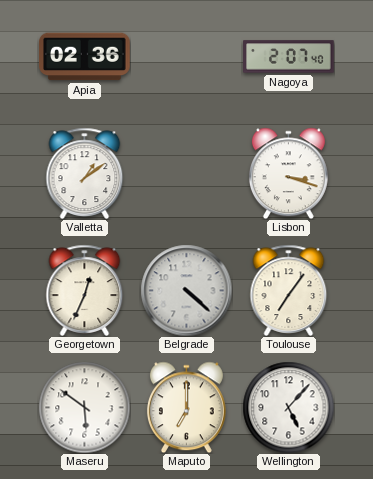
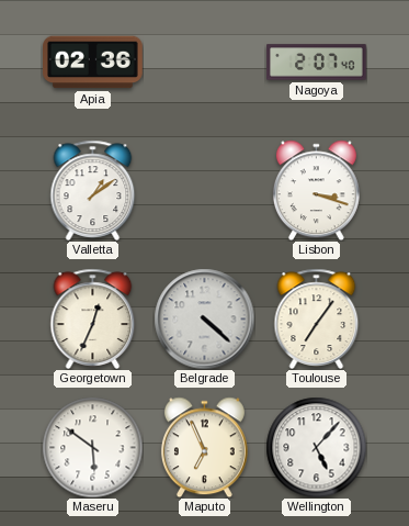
Maputo: 7:00 -> 6:56
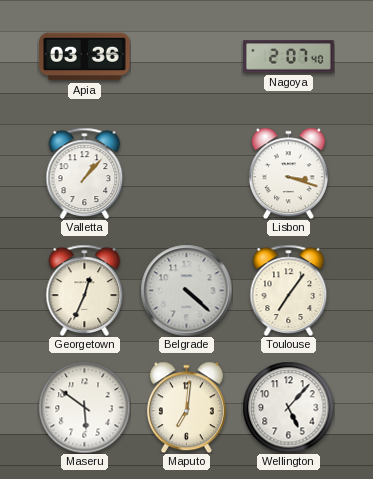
Apia: 02:36 -> 03:36
Valletta: 1:09 -> 1:07
Maputo: 6:56 -> 7:01
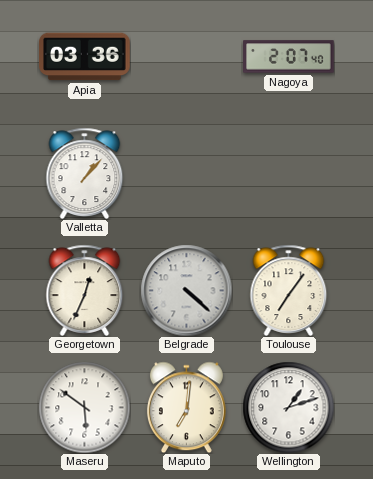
Lisbon: 3:18 -> none
Wellington: 5:07 -> 1:12
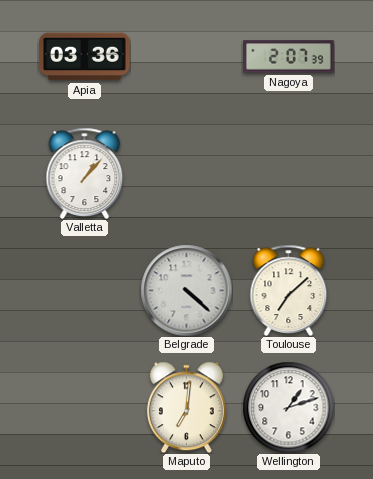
Nagoya: 2:07:40 -> 2:07:39
Georgetown: 12:34 -> none
Toulouse: 7:06 -> 7:08
Maseru: 5:51 -> none
